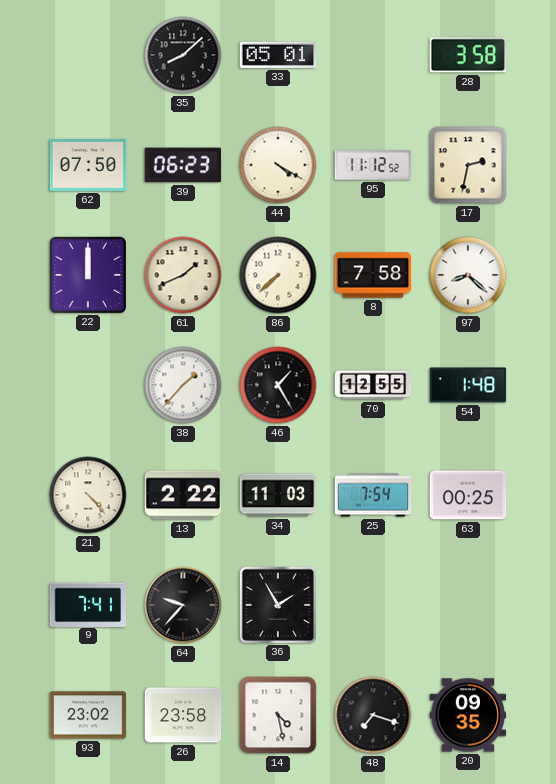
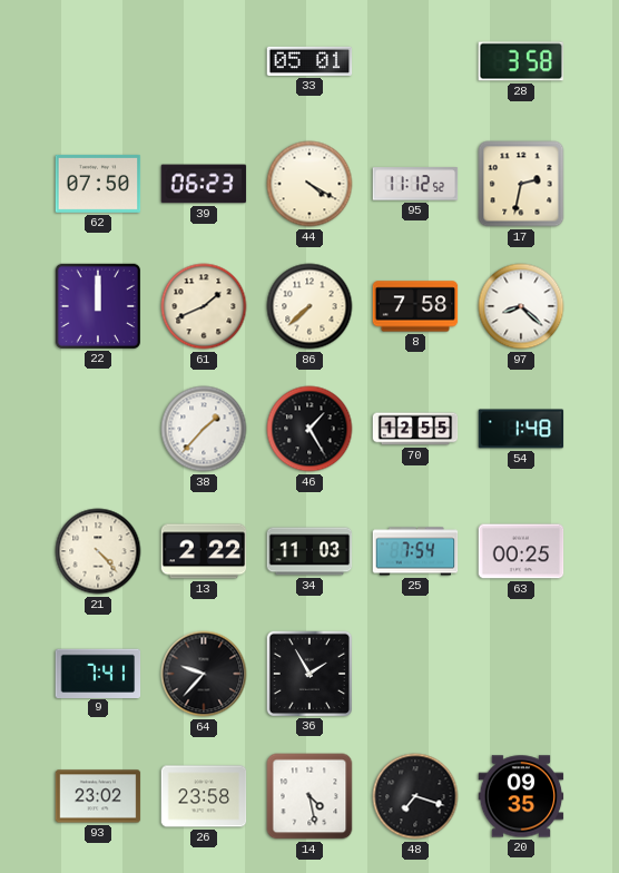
35: 8:08 -> none
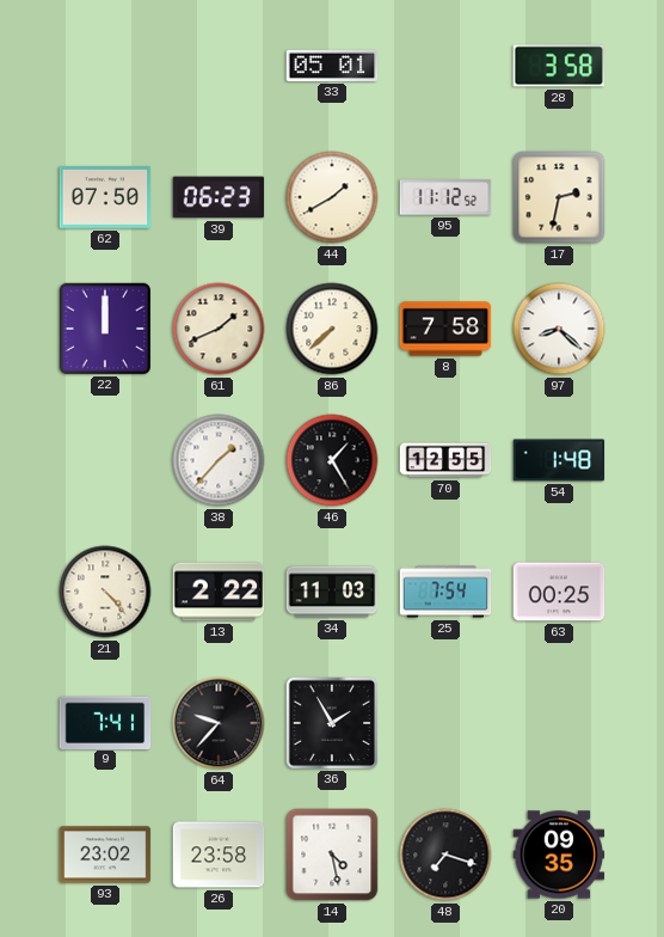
44: 4:20 -> 1:40
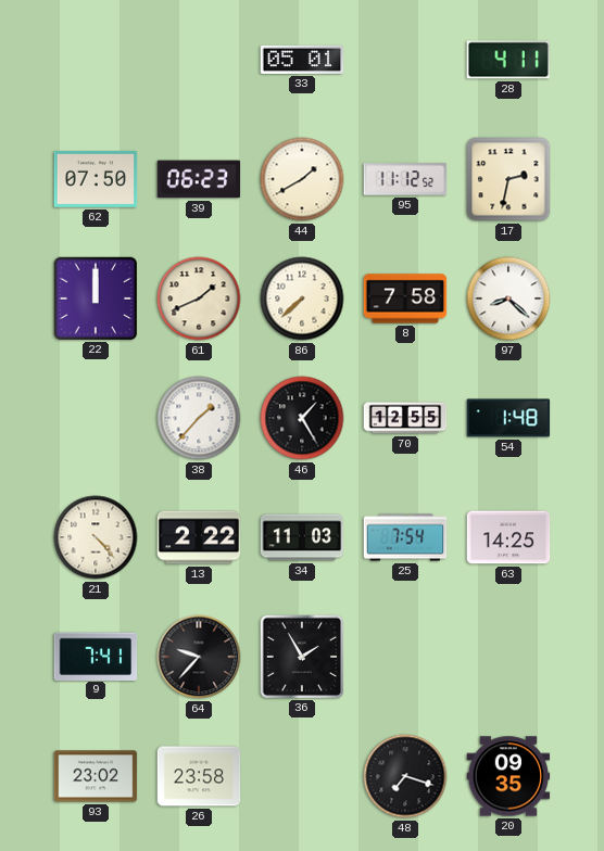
28: 3:58 -> 4:11
63: 00:25 -> 14:25
14: 4:28 -> none
